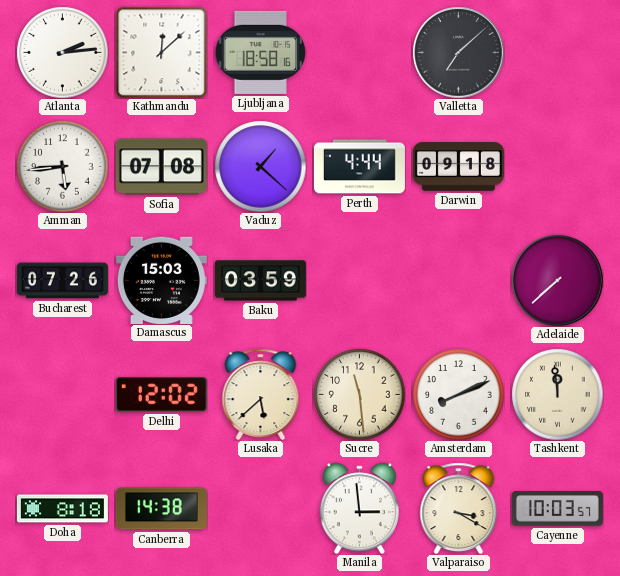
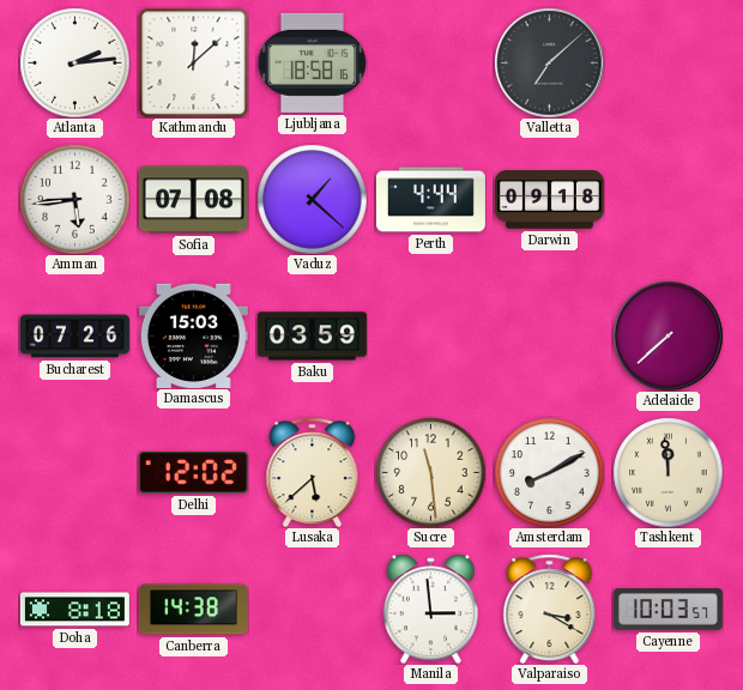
Amsterdam: 8:11 -> 8:10
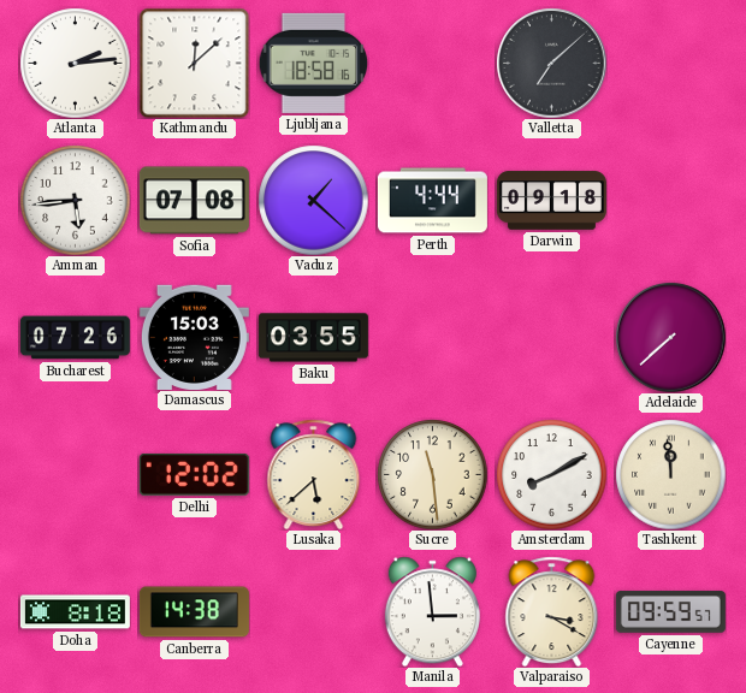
Baku: 03:59 -> 03:55
Cayenne: 10:03 -> 09:59
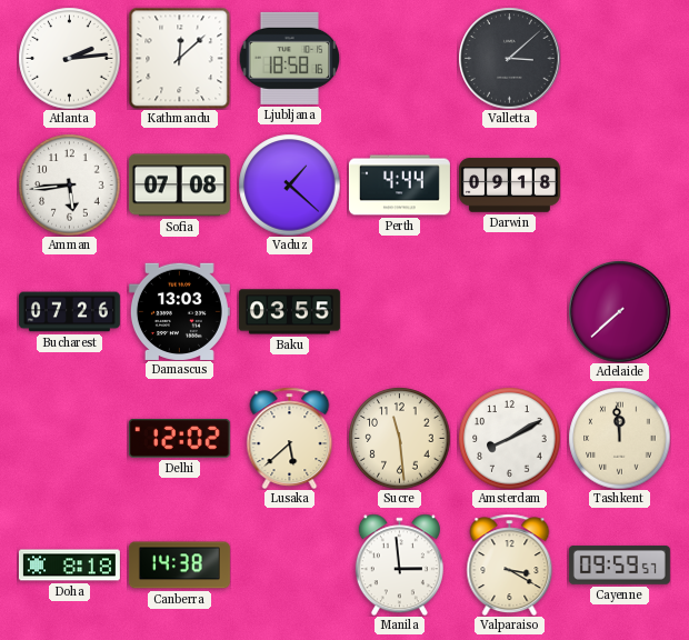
Valletta: 7:08 -> 3:08
Damascus: 15:03 -> 13:03
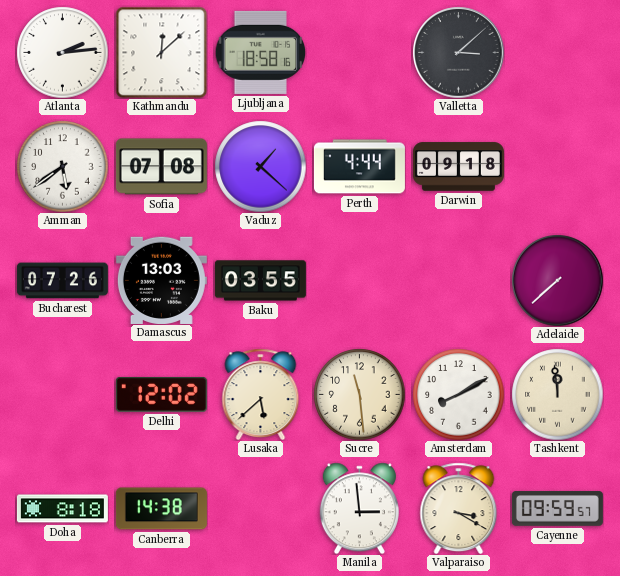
Amman: 5:44 -> 5:39
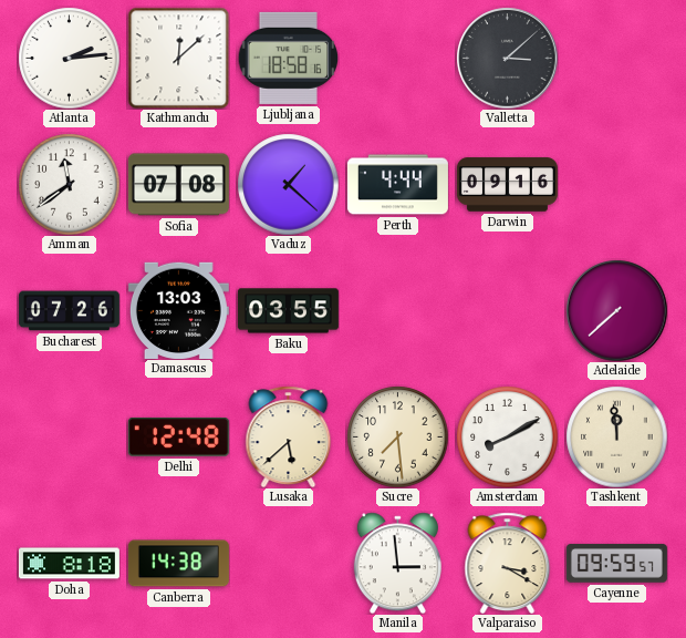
Amman: 5:39 -> 11:39
Darwin: 09:18 -> 09:16
Delhi: 12:02 -> 12:48
Sucre: 11:29 -> 7:29
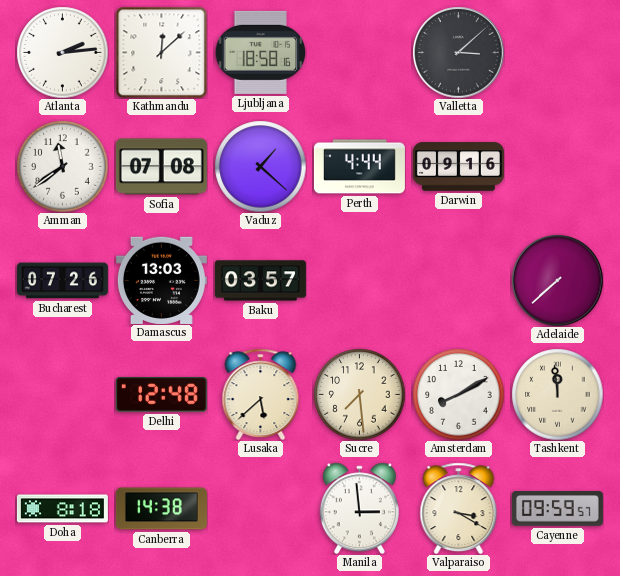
Baku: 03:55 -> 03:57
